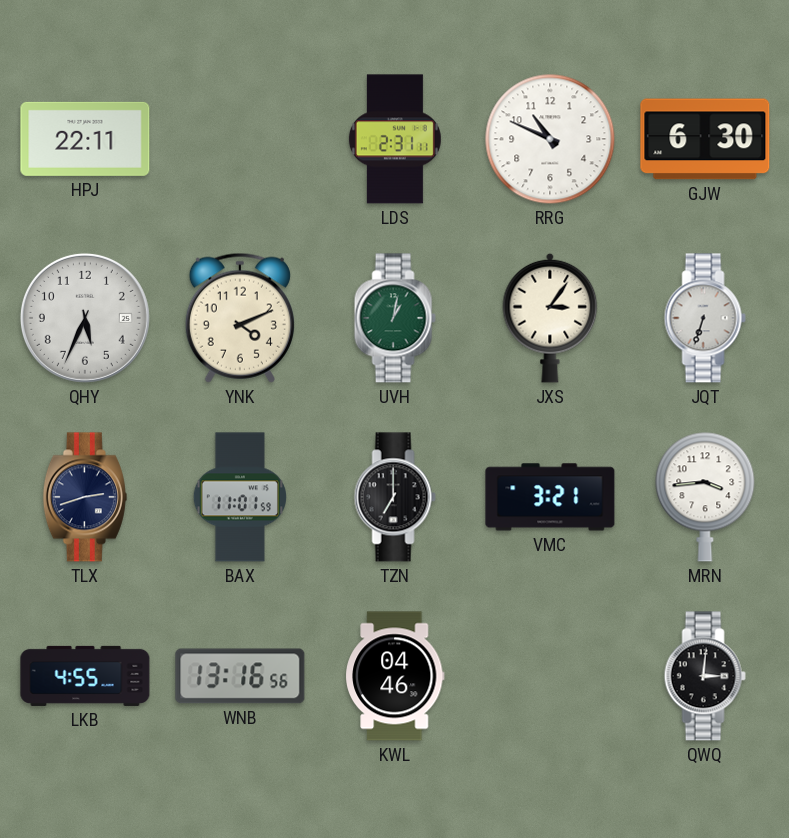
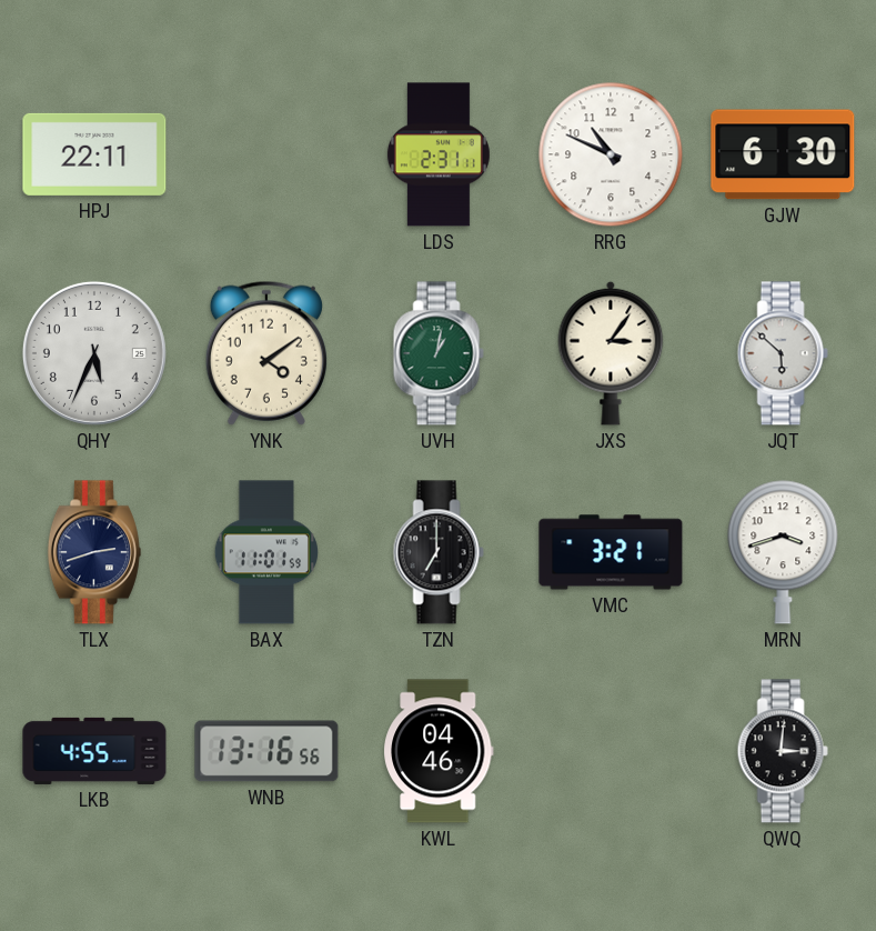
YNK: 4:11 -> 4:09
JQT: 6:33 -> 5:52
MRN: 3:44 -> 3:42
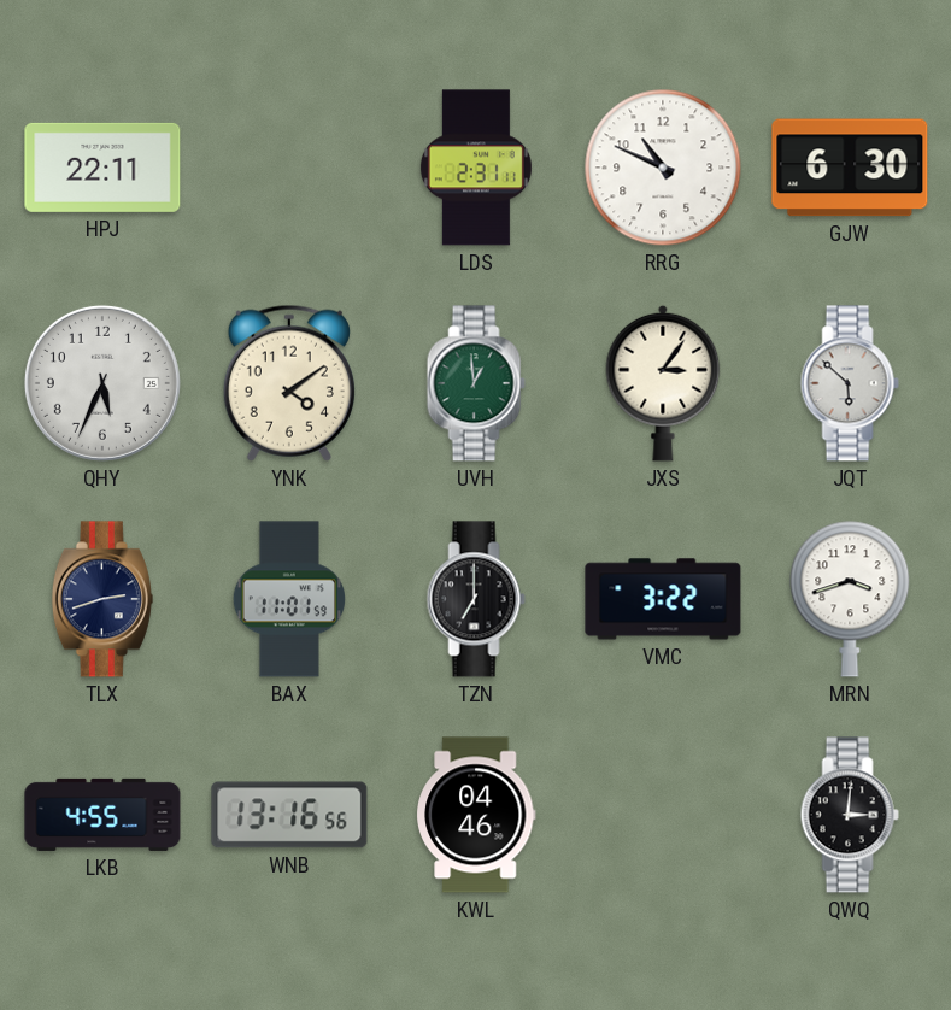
UVH: 1:02 -> 12:59
VMC: 3:21 -> 3:22
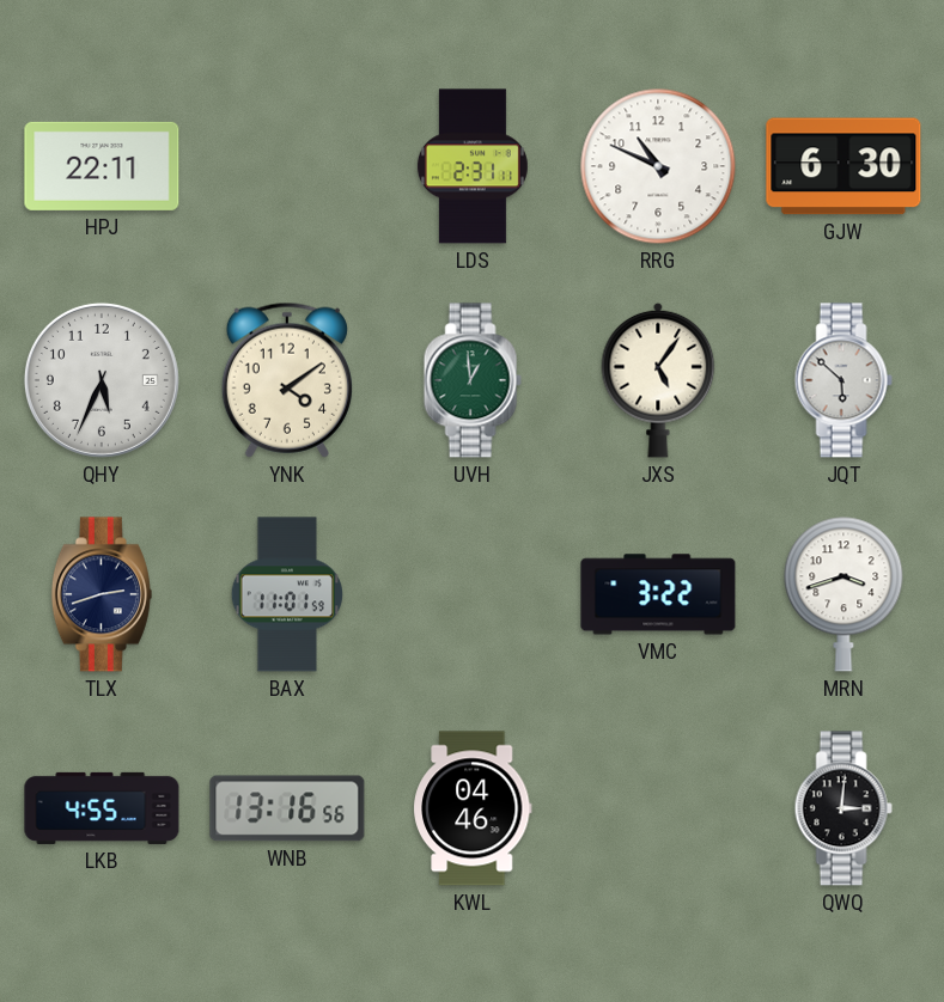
JXS: 3:06 -> 5:06
TZN: 7:00 -> none
